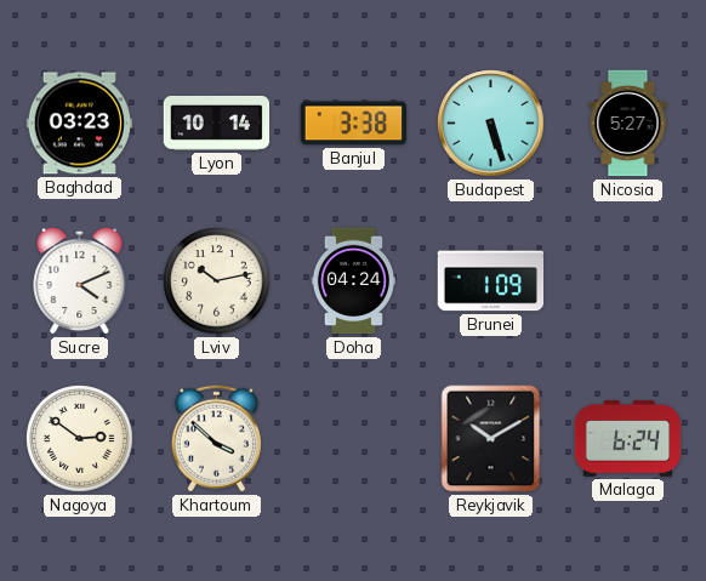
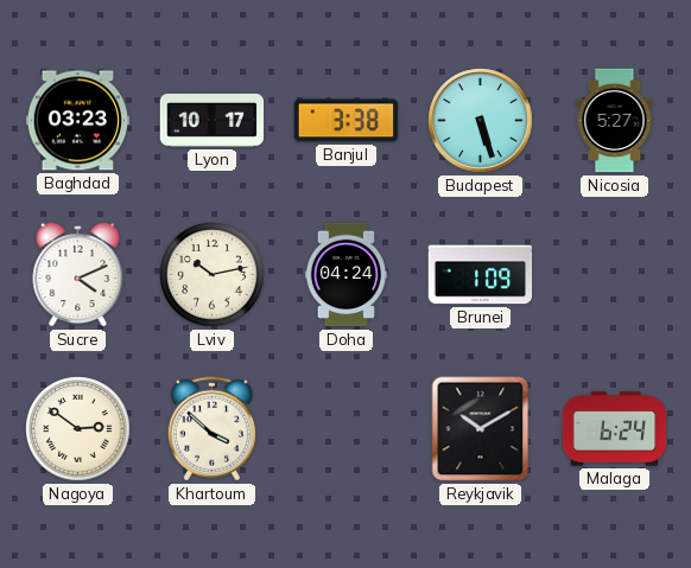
Lyon: 10:14 -> 10:17
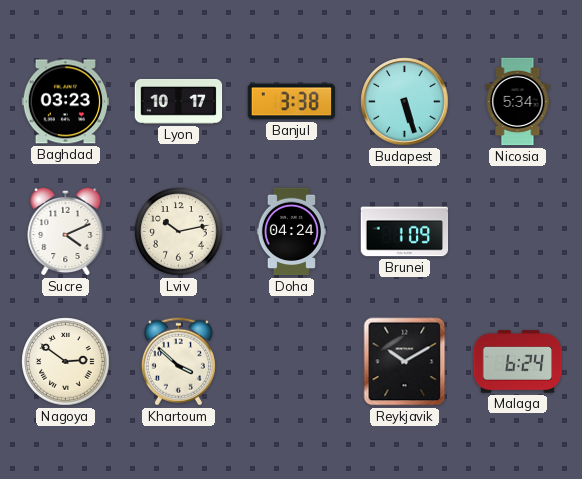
Nicosia: 5:27 -> 5:34
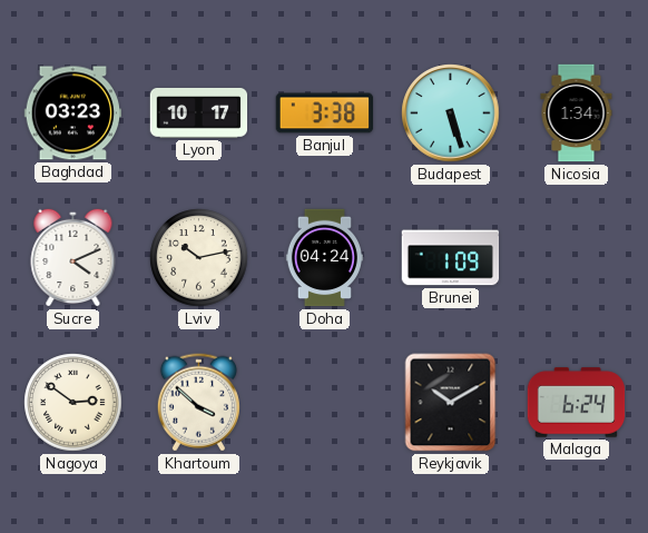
Nicosia: 5:34 -> 1:34
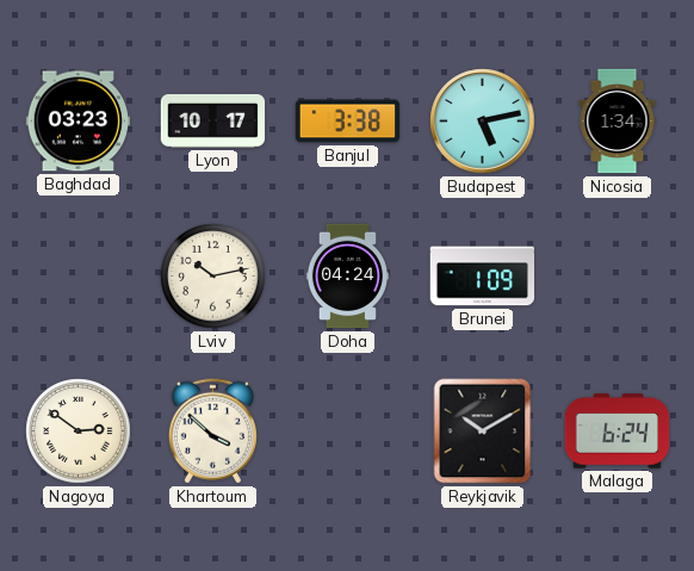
Budapest: 5:27 -> 5:13
Sucre: 4:11 -> none
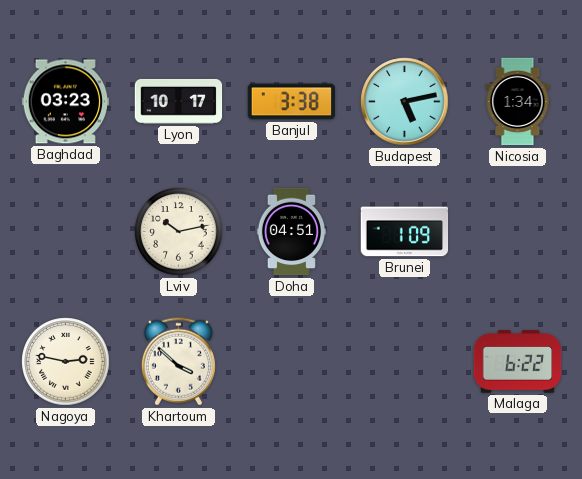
Doha: 04:24 -> 04:51
Nagoya: 2:51 -> 2:47
Reykjavik: 10:10 -> none
Malaga: 6:24 -> 6:22
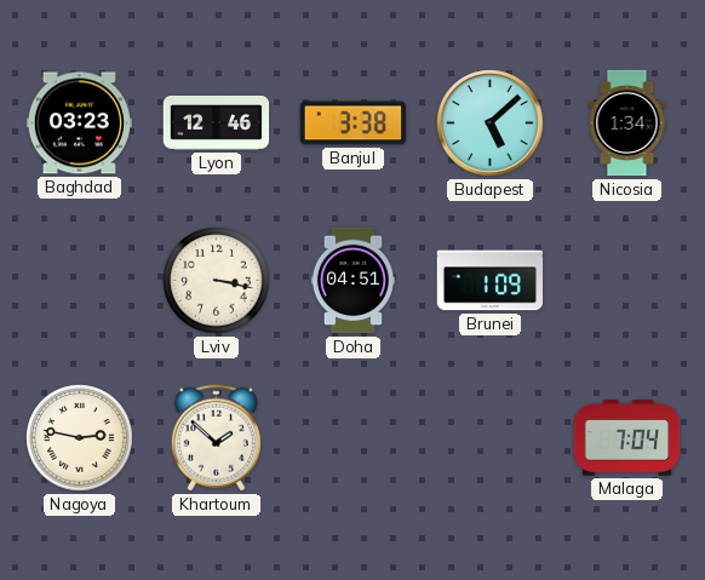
Lyon: 10:17 -> 12:46
Budapest: 5:13 -> 5:08
Lviv: 10:13 -> 3:17
Khartoum: 3:52 -> 1:52
Malaga: 6:22 -> 7:04
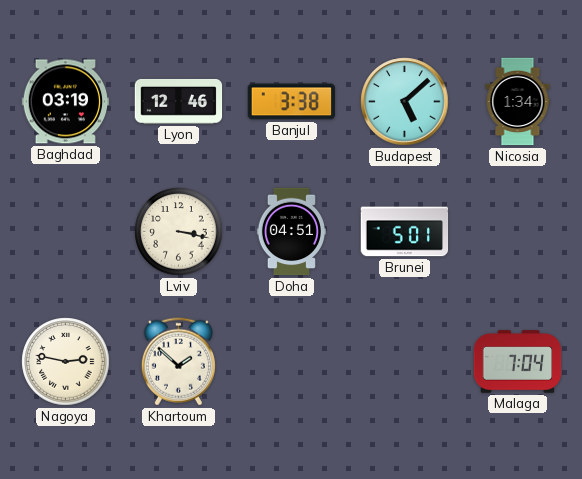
Baghdad: 03:23 -> 03:19
Brunei: 1:09 -> 5:01
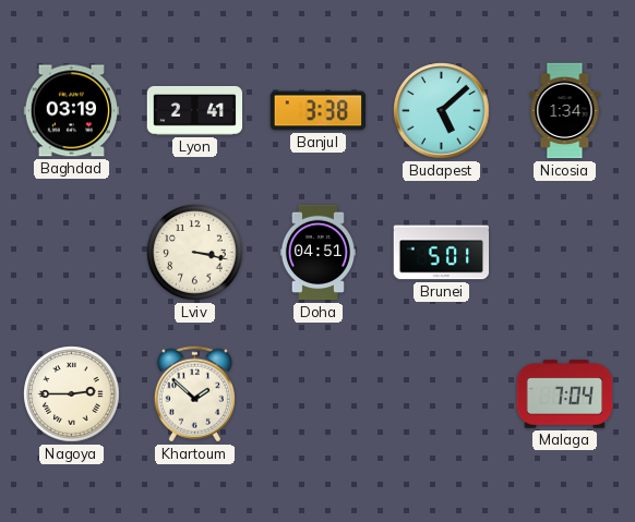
Lyon: 12:46 -> 2:41
Nagoya: 2:47 -> 2:45
